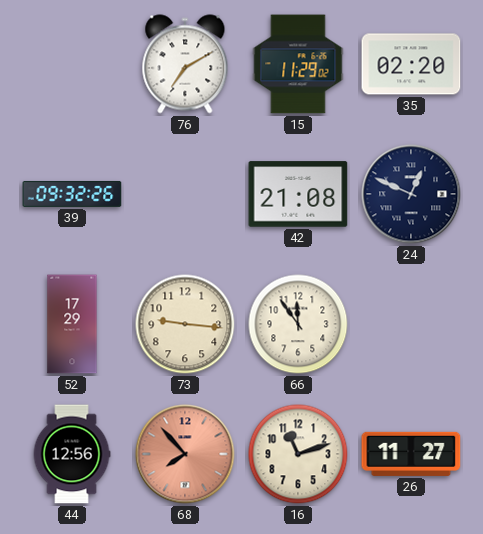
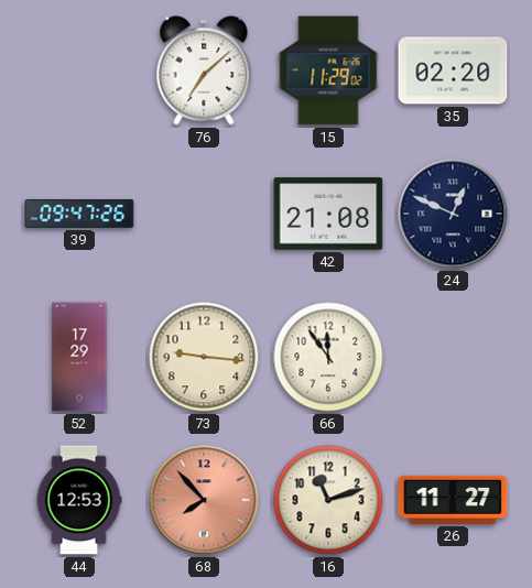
76: 7:10 -> 7:08
39: 09:32 -> 09:47
44: 12:56 -> 12:53
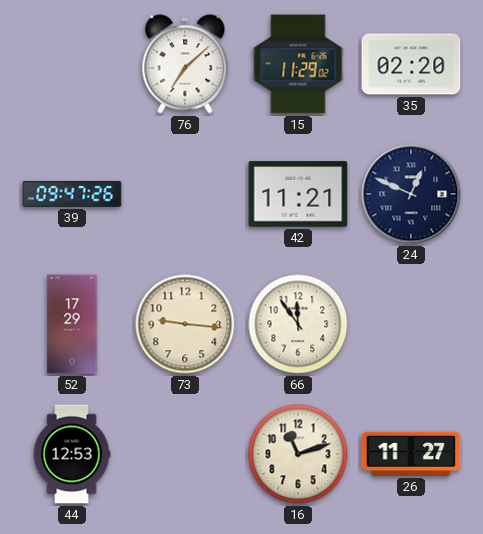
42: 21:08 -> 11:21
68: 7:53 -> none
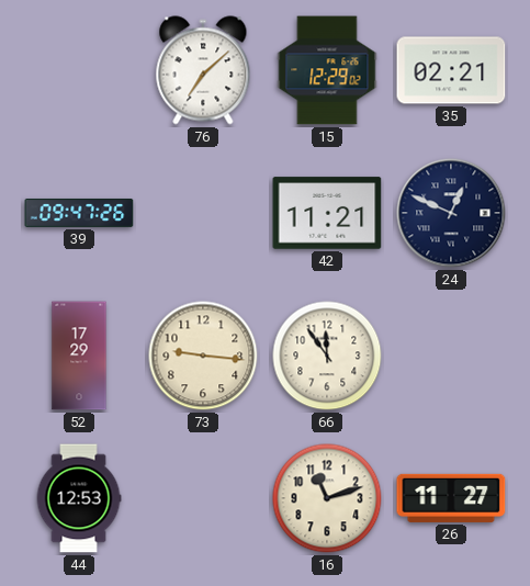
15: 11:29 -> 12:29
35: 02:20 -> 02:21
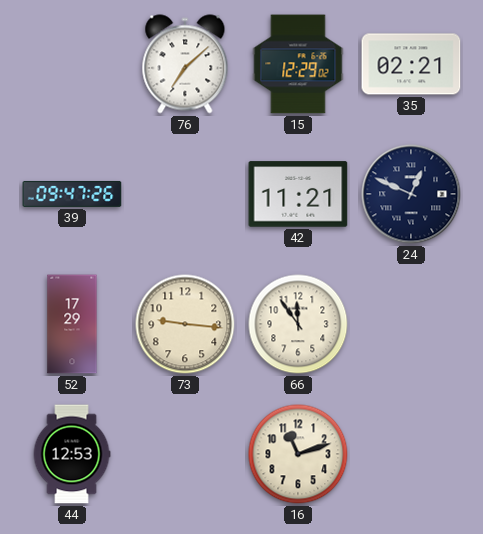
26: 11:27 -> none
